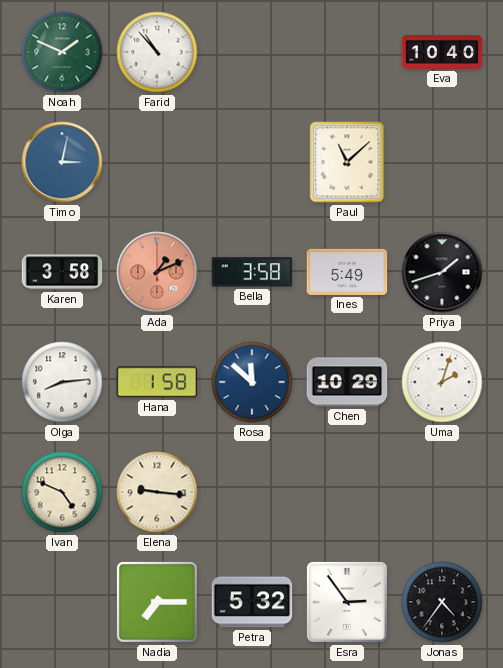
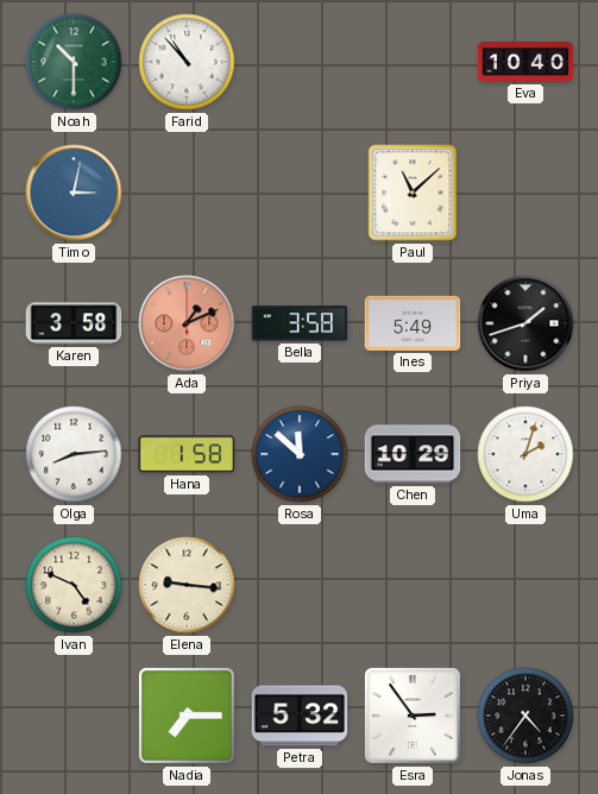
Noah: 1:49 -> 10:30
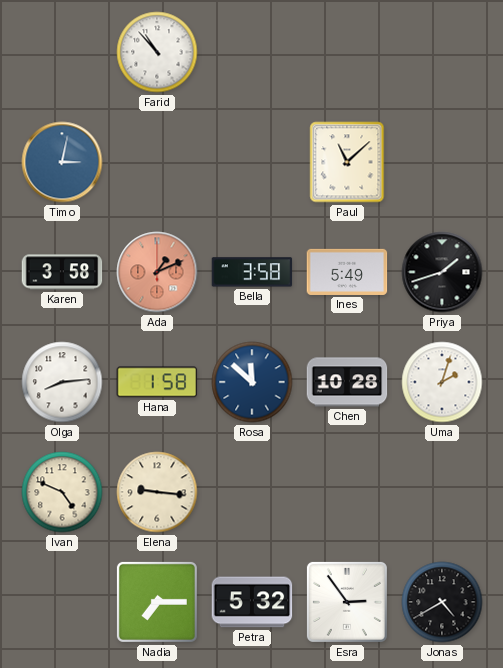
Noah: 10:30 -> none
Eva: 10:40 -> none
Chen: 10:29 -> 10:28
Jonas: 4:36 -> 4:40
